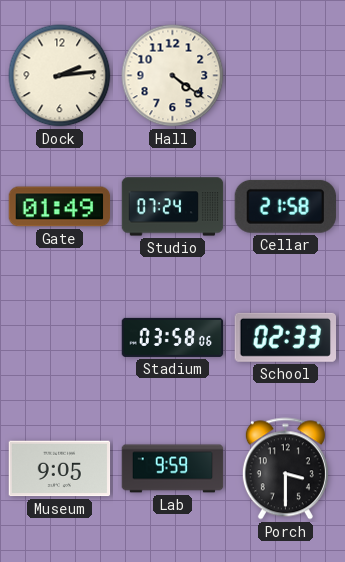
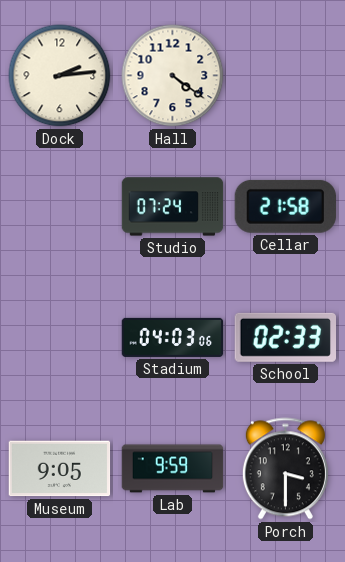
Gate: 01:49 -> none
Stadium: 03:58 -> 04:03
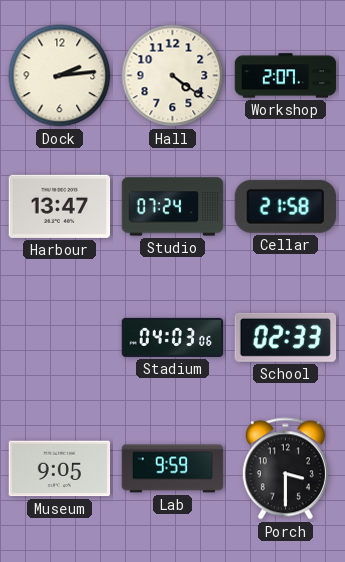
Workshop: none -> 2:07
Harbour: none -> 13:47
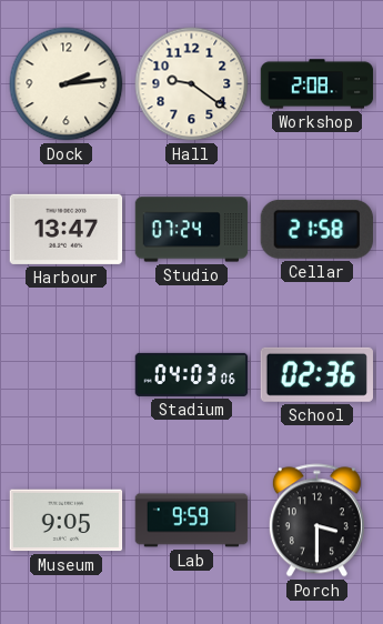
Hall: 4:21 -> 9:21
Workshop: 2:07 -> 2:08
School: 02:33 -> 02:36
